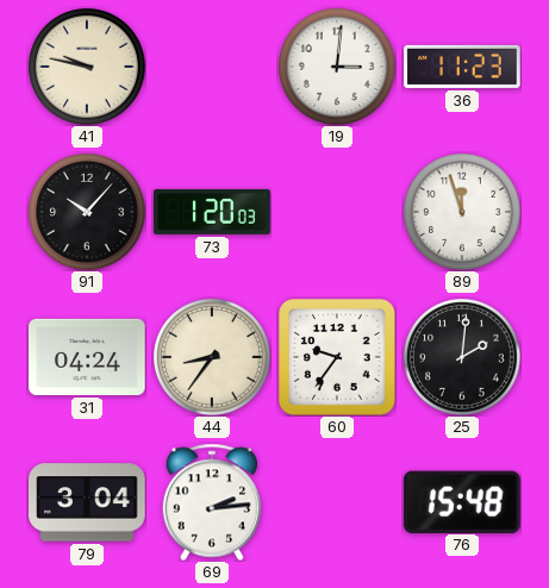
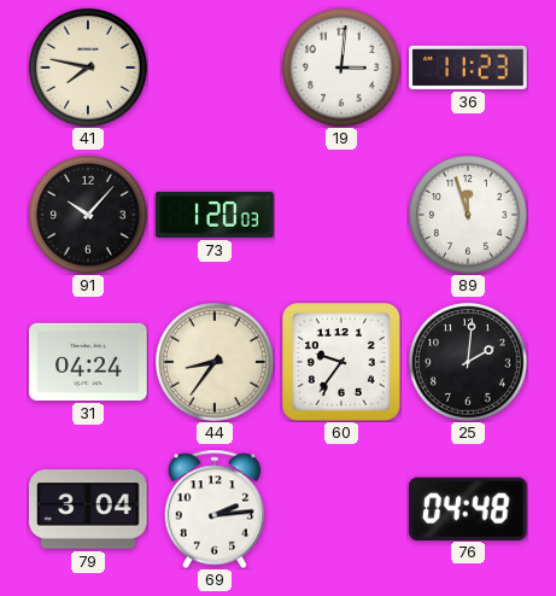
41: 9:47 -> 7:47
76: 15:48 -> 04:48
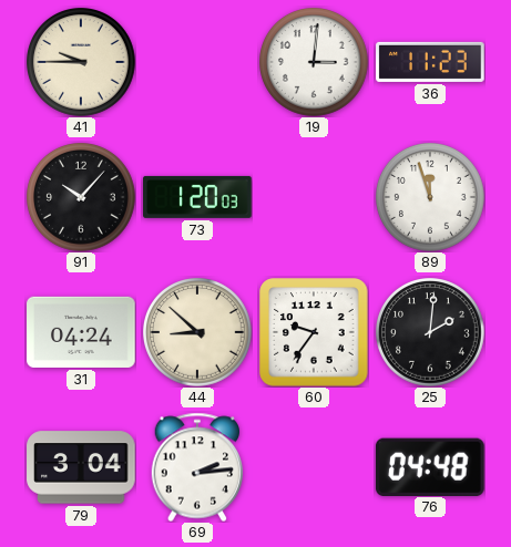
41: 7:47 -> 9:45
44: 8:36 -> 8:52
